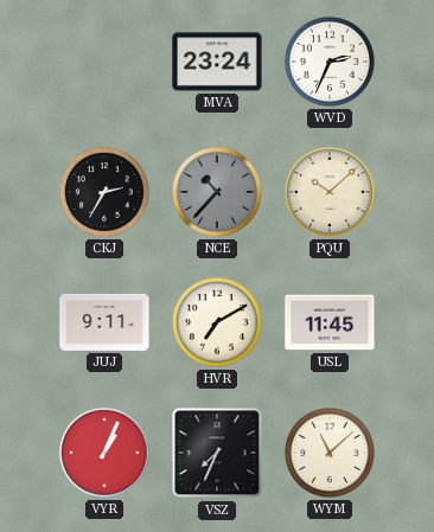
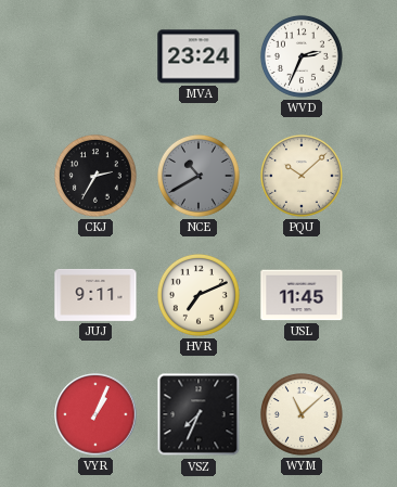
NCE: 10:37 -> 10:40
HVR: 7:10 -> 7:11
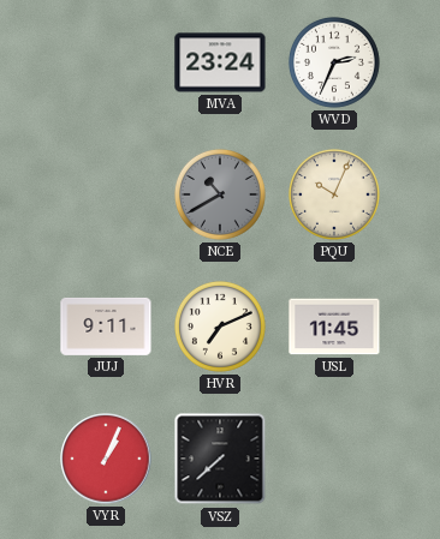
CKJ: 2:35 -> none
PQU: 10:08 -> 10:04
VSZ: 7:34 -> 7:38
WYM: 11:08 -> none
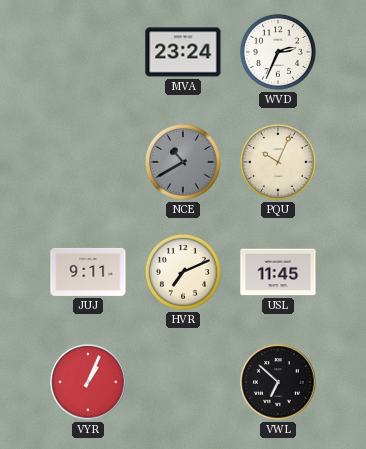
VSZ: 7:38 -> none
VWL: none -> 6:52
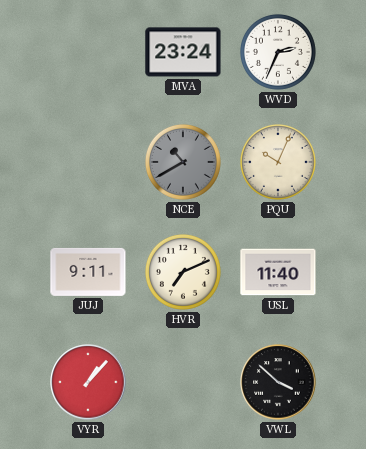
USL: 11:45 -> 11:40
VYR: 1:04 -> 1:07
VWL: 6:52 -> 3:52
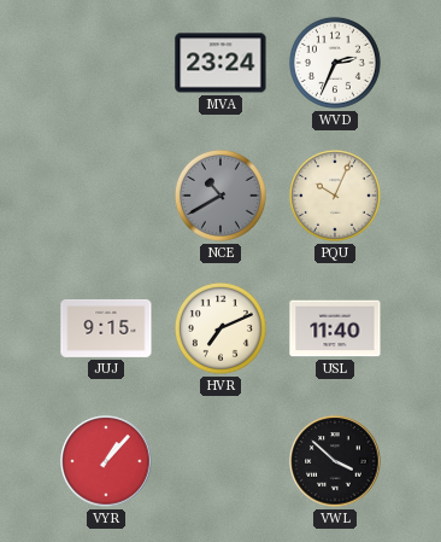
JUJ: 9:11 -> 9:15
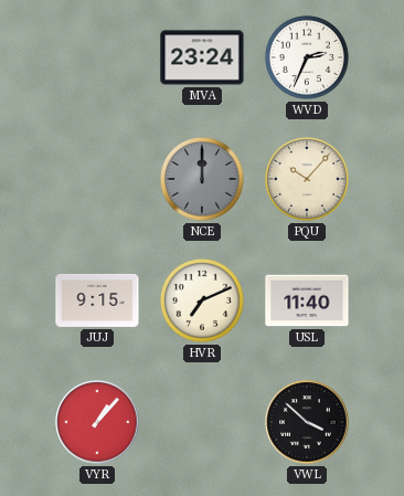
NCE: 10:40 -> 12:00
PQU: 10:04 -> 10:07
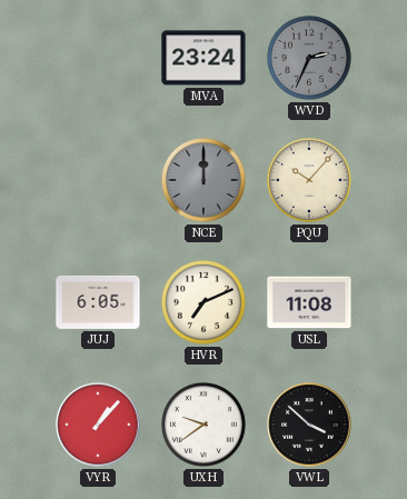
WVD dial: white -> grey
JUJ: 9:15 -> 6:05
USL: 11:40 -> 11:08
UXH: none -> 9:39
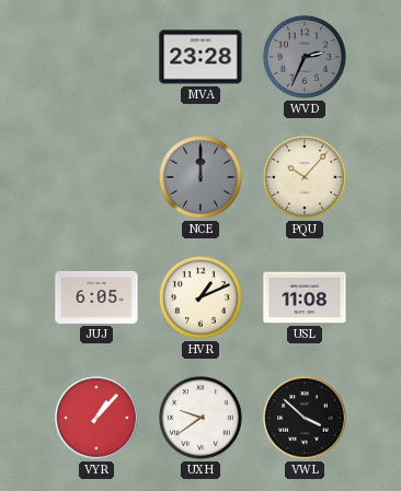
MVA: 23:24 -> 23:28
HVR: 7:11 -> 1:11
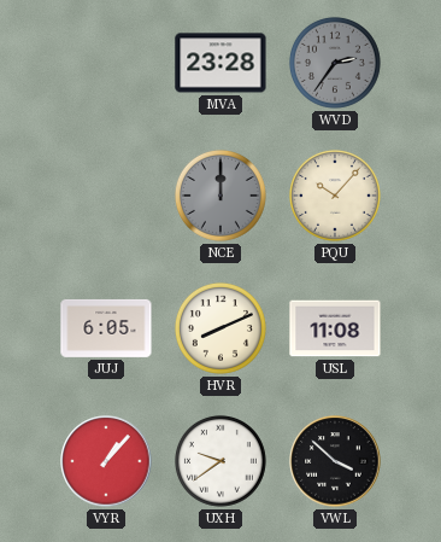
WVD: 2:34 -> 2:36
HVR: 1:11 -> 8:11
